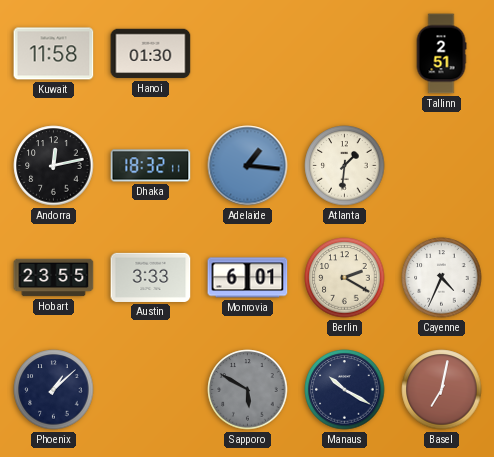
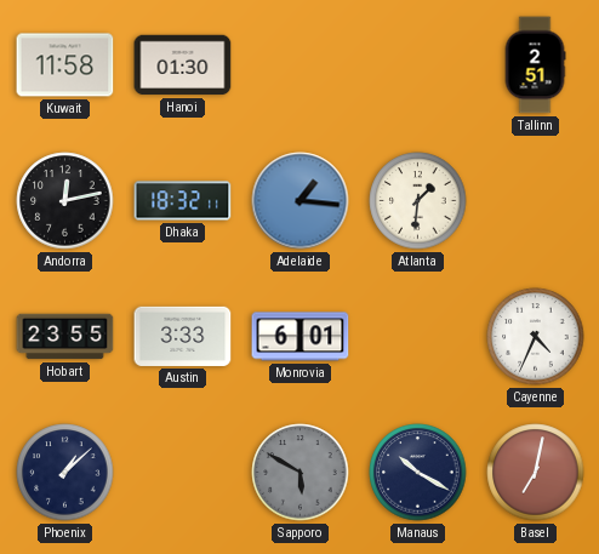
Berlin: 2:20 -> none
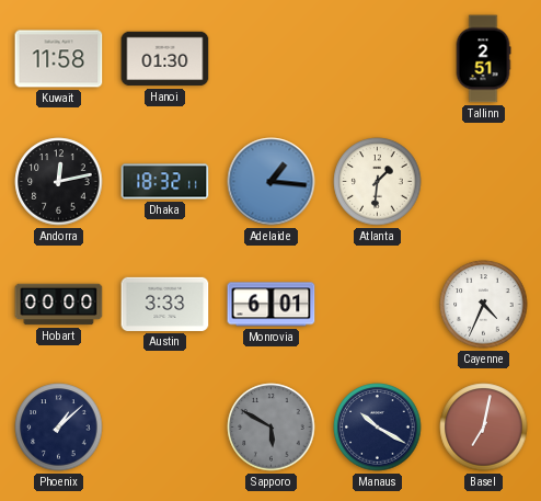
Hobart: 23:55 -> 00:00
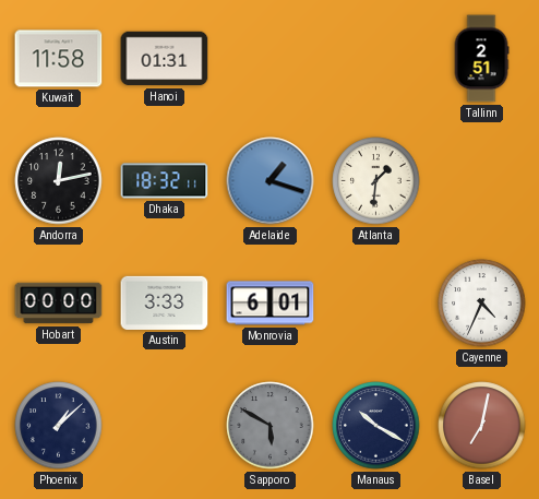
Hanoi: 01:30 -> 01:31
Adelaide: 1:16 -> 1:18
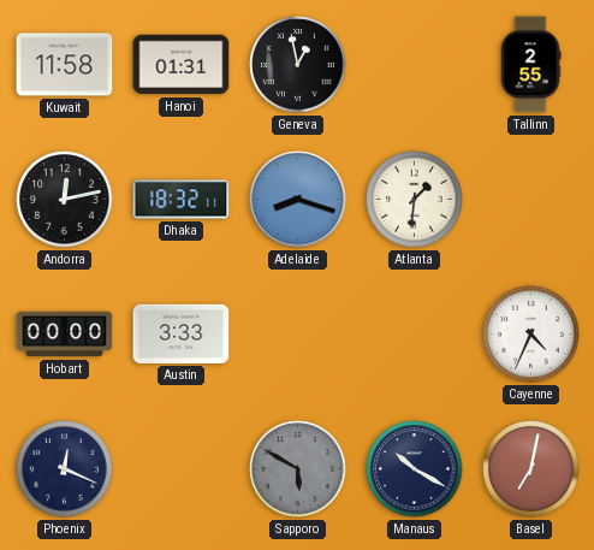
Geneva: none -> 12:58
Tallinn: 2:51 -> 2:55
Adelaide: 1:18 -> 8:18
Monrovia: 6:01 -> none
Phoenix: 1:08 -> 12:19
